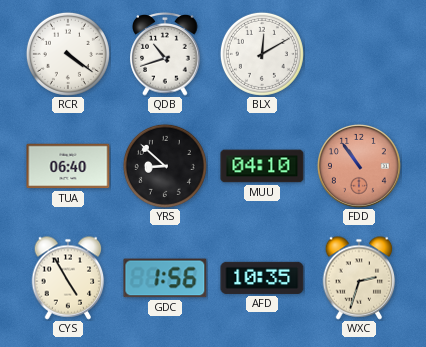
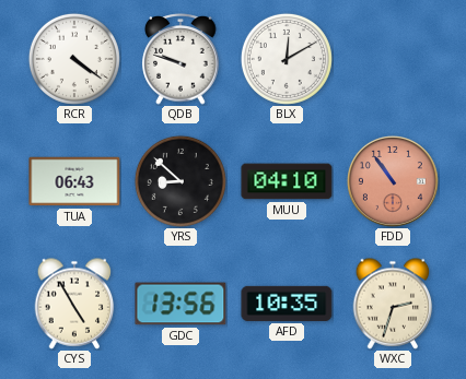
QDB: 10:42 -> 9:48
TUA: 06:40 -> 06:43
GDC: 1:56 -> 13:56
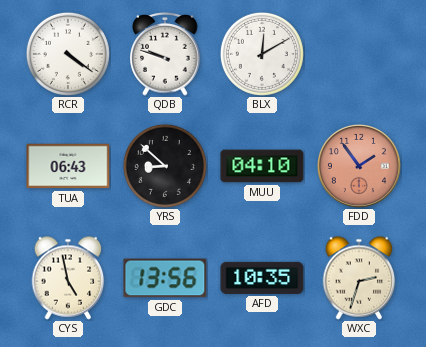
FDD: 10:54 -> 1:54
CYS: 4:55 -> 4:58
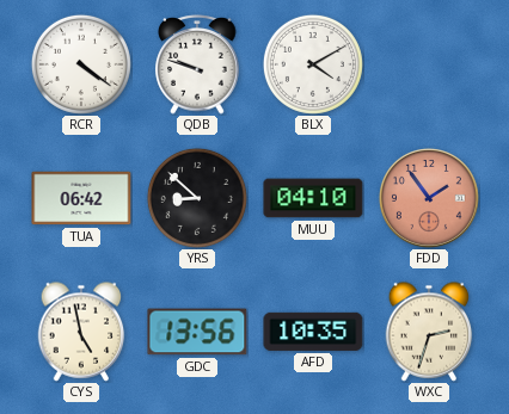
BLX: 12:10 -> 4:10
TUA: 06:43 -> 06:42
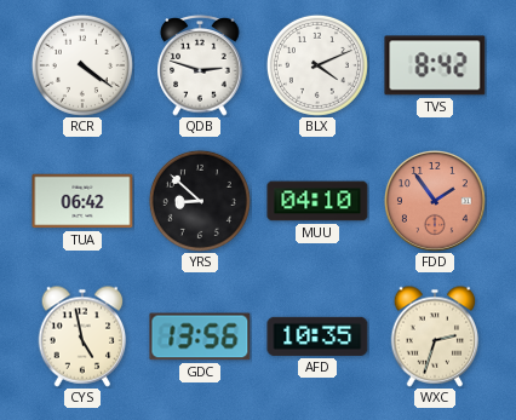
QDB: 9:48 -> 2:48
BLX: 4:10 -> 4:11
TVS: none -> 8:42
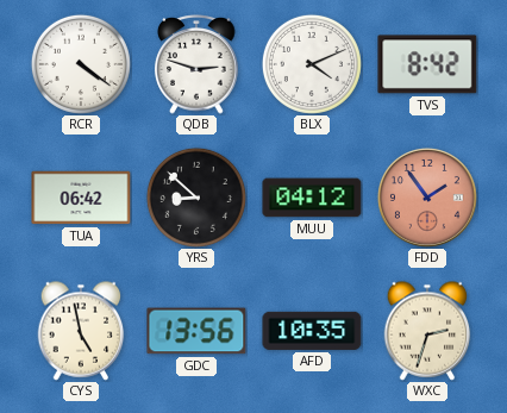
MUU: 04:10 -> 04:12
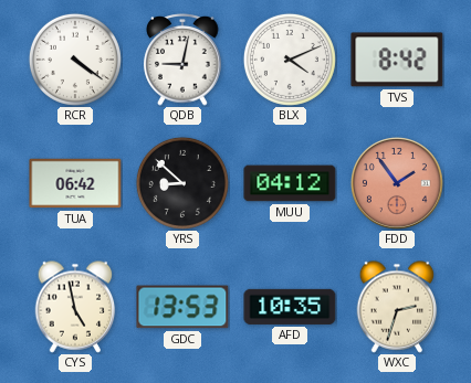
QDB: 2:48 -> 9:02
GDC: 13:56 -> 13:53
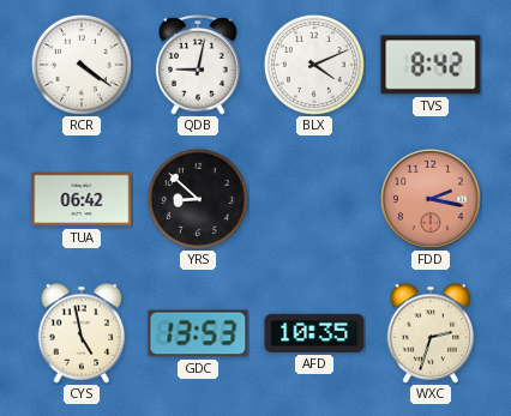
MUU: 04:12 -> none
FDD: 1:54 -> 2:17
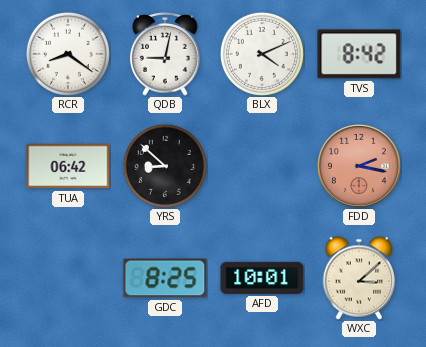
RCR: 4:21 -> 8:21
CYS: 4:58 -> none
GDC: 13:53 -> 8:25
AFD: 10:35 -> 10:01
WXC: 2:33 -> 3:08
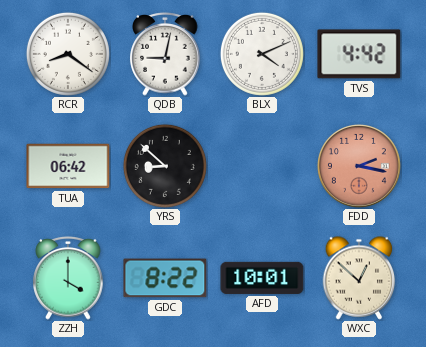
TVS: 8:42 -> 4:42
ZZH: none -> 4:00
GDC: 8:25 -> 8:22
WXC: 3:08 -> 12:52
